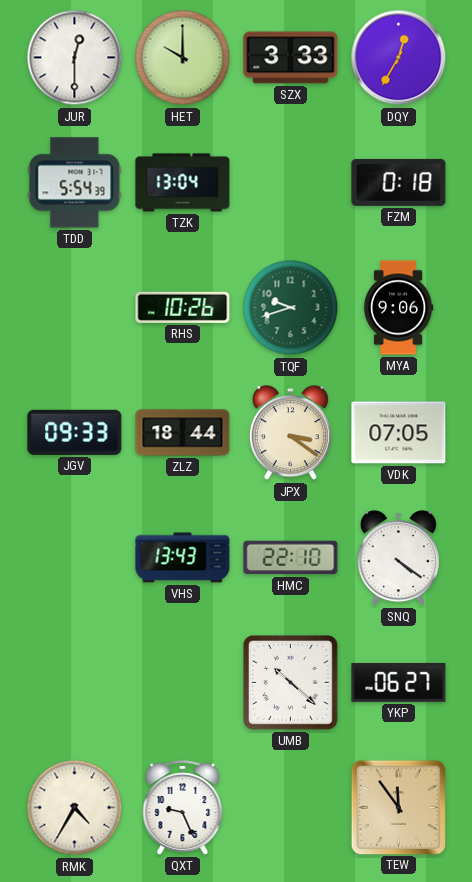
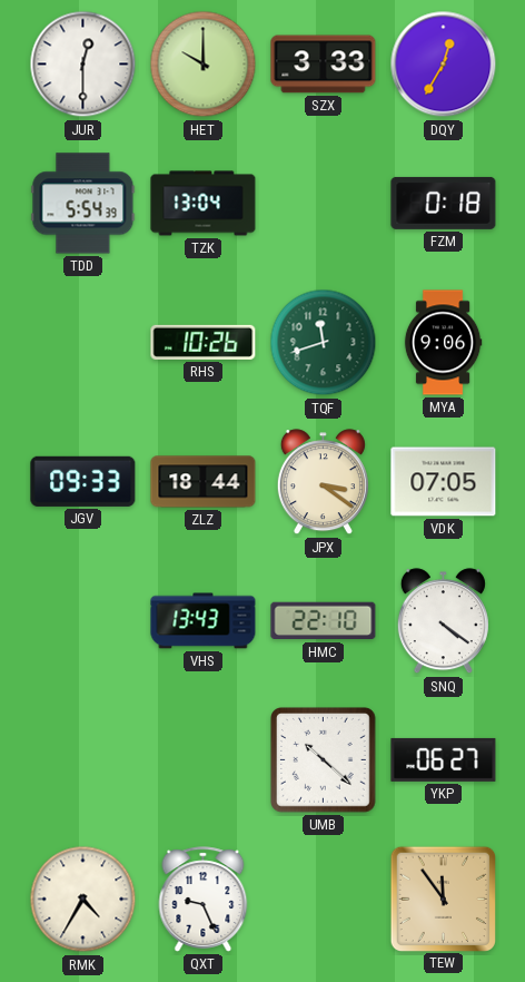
TQF: 9:42 -> 11:42
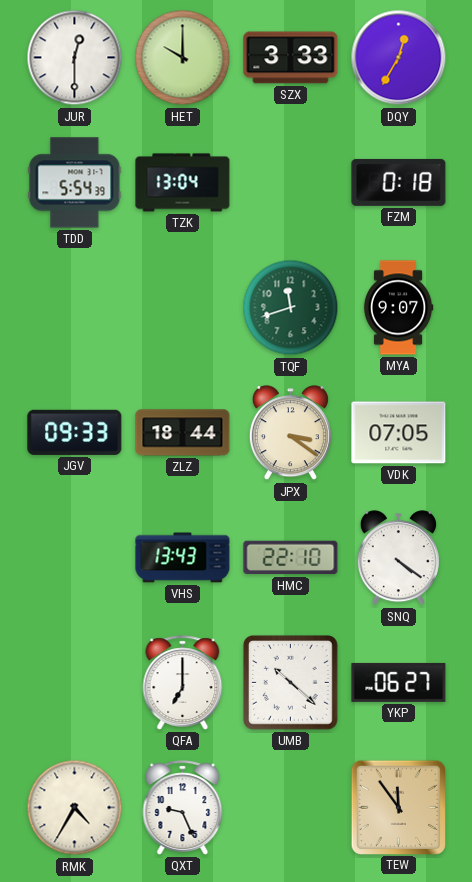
RHS: 10:26 -> none
MYA: 9:06 -> 9:07
QFA: none -> 7:00
